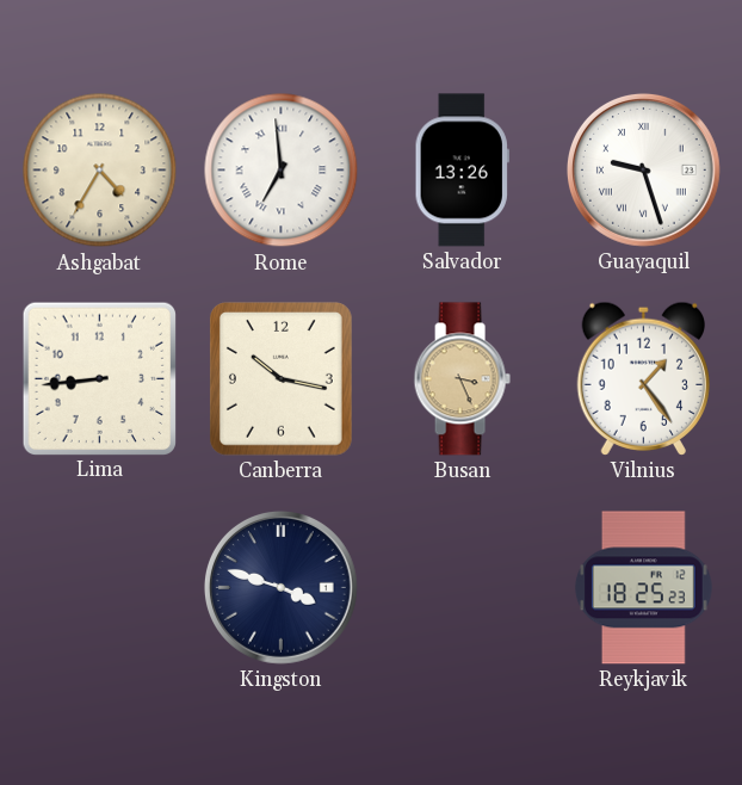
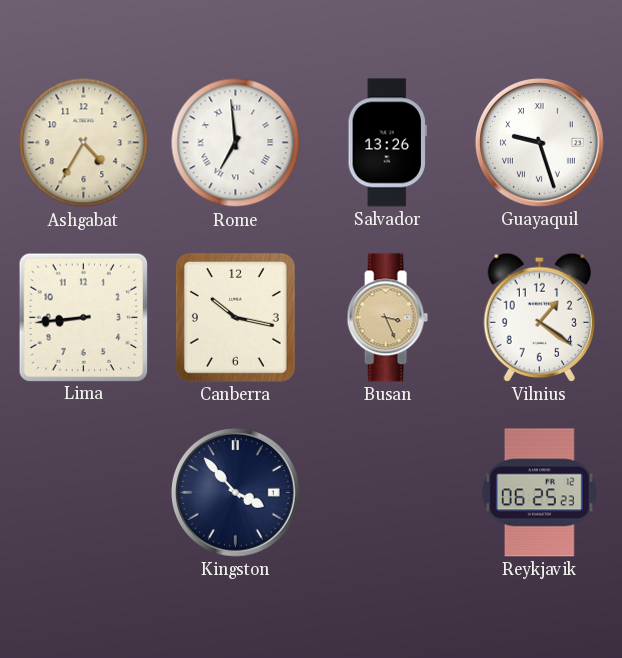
Vilnius: 1:24 -> 1:21
Kingston: 3:48 -> 3:53
Reykjavik: 18:25 -> 06:25
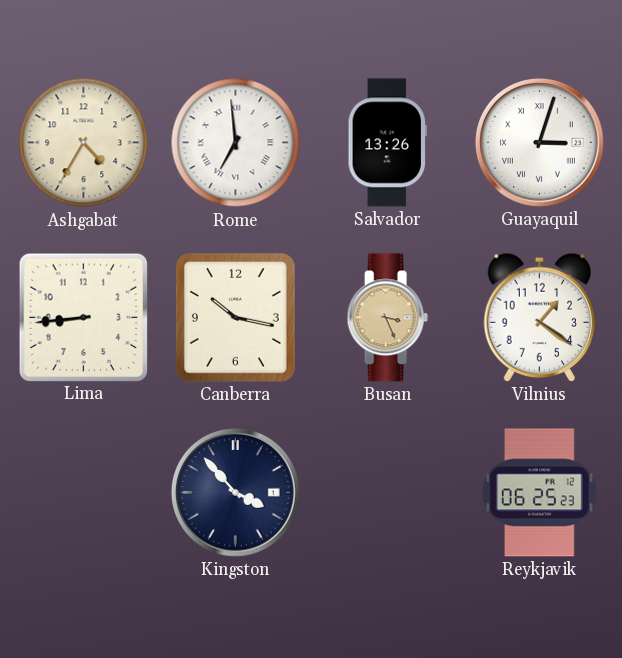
Guayaquil: 9:27 -> 3:03
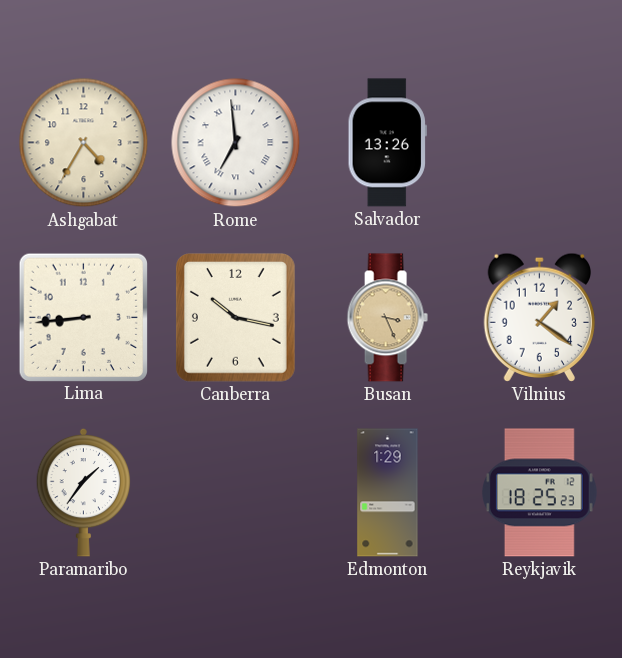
Guayaquil: 3:03 -> none
Paramaribo: none -> 1:36
Kingston: 3:53 -> none
Edmonton: none -> 1:29
Reykjavik: 06:25 -> 18:25
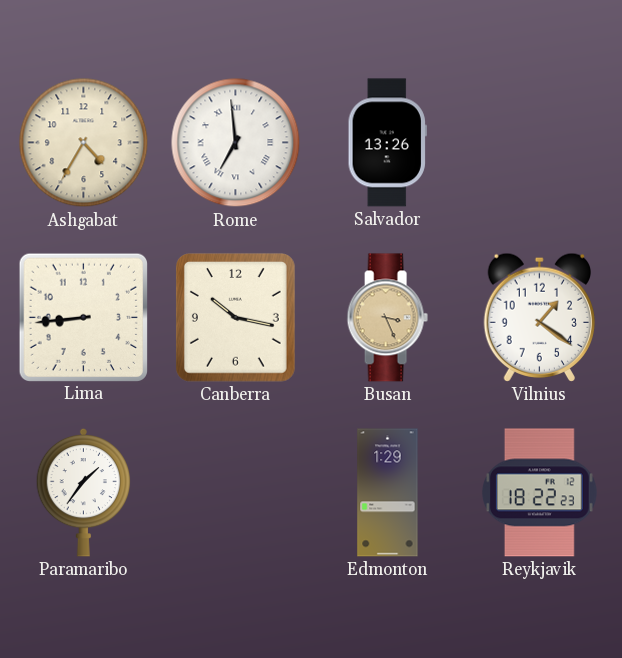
Reykjavik: 18:25 -> 18:22
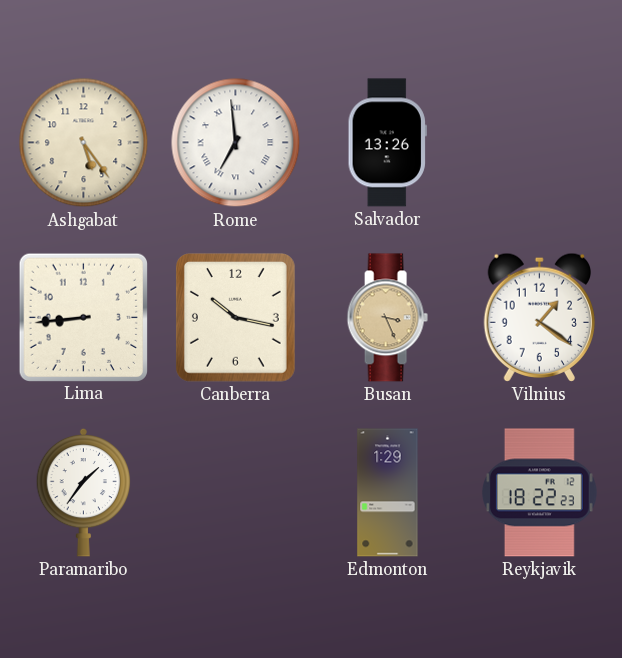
Ashgabat: 4:35 -> 5:24
